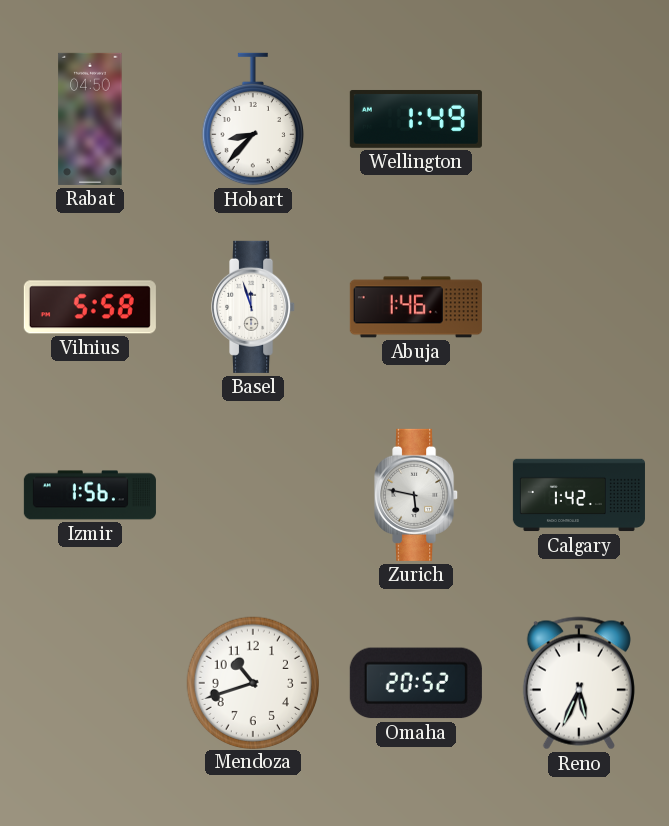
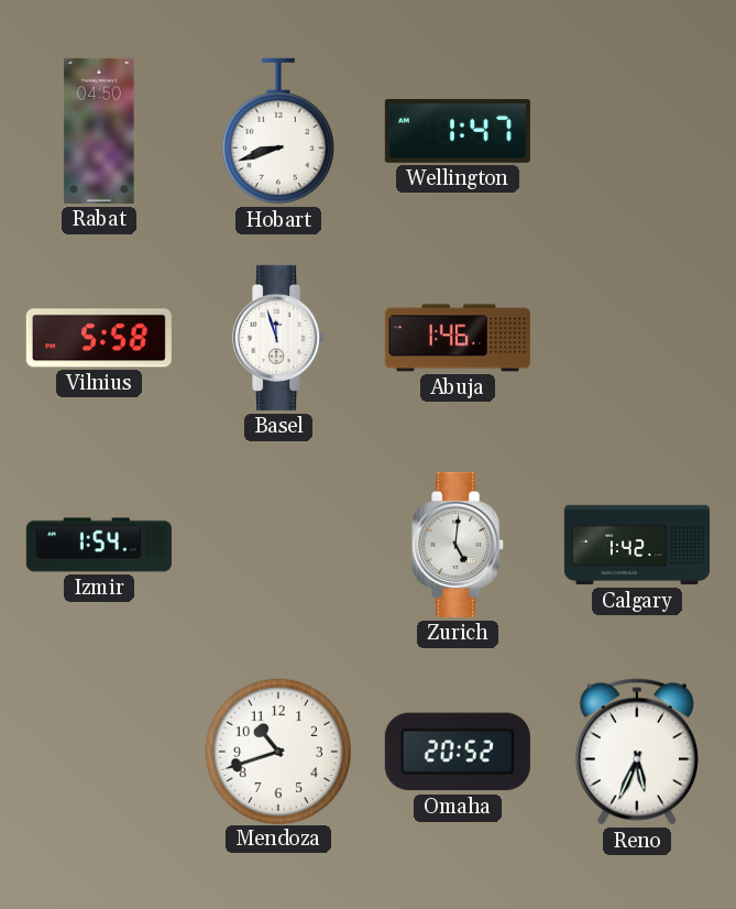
Hobart: 8:37 -> 8:42
Wellington: 1:49 -> 1:47
Izmir: 1:56 -> 1:54
Zurich: 5:47 -> 5:01
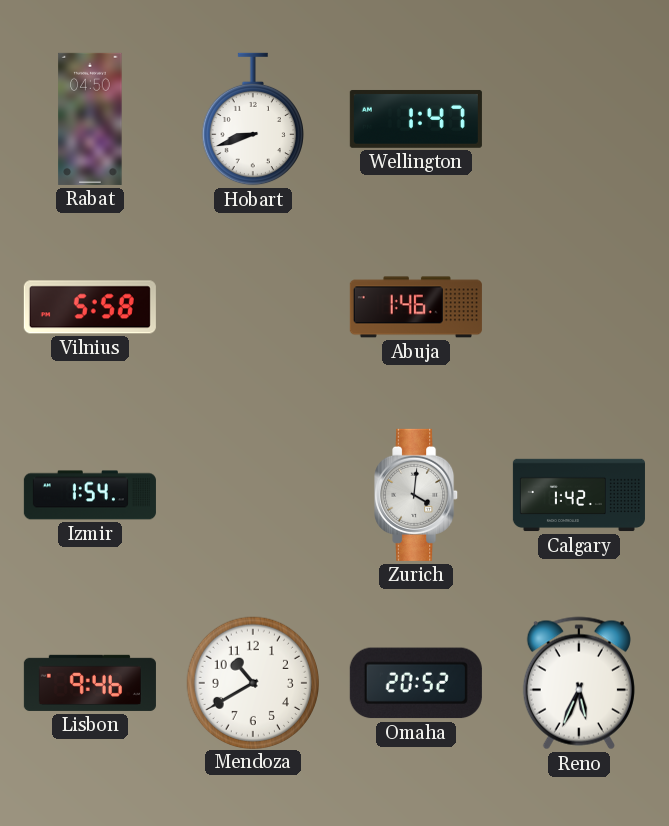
Basel: 11:57 -> none
Zurich: 5:01 -> 4:01
Lisbon: none -> 9:46
Mendoza: 10:42 -> 10:40
